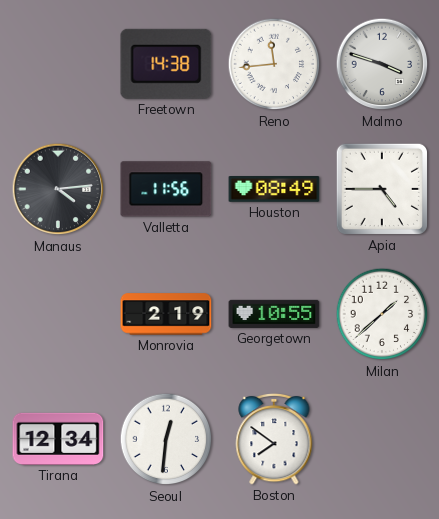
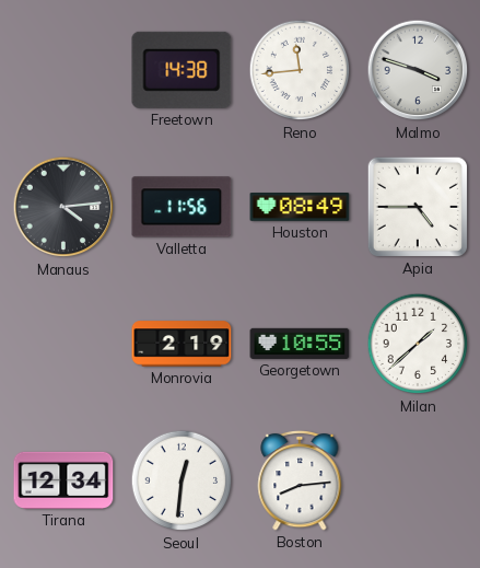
Boston: 7:51 -> 8:14
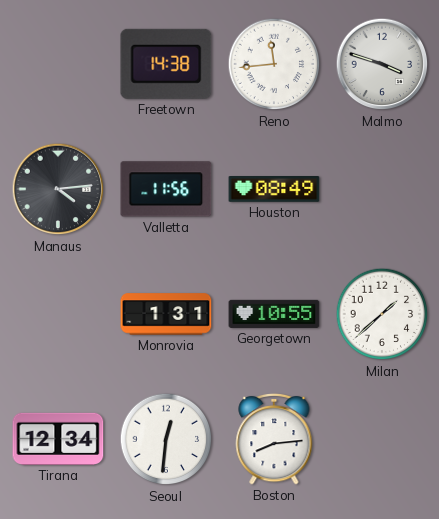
Apia: 4:45 -> none
Monrovia: 2:19 -> 1:31
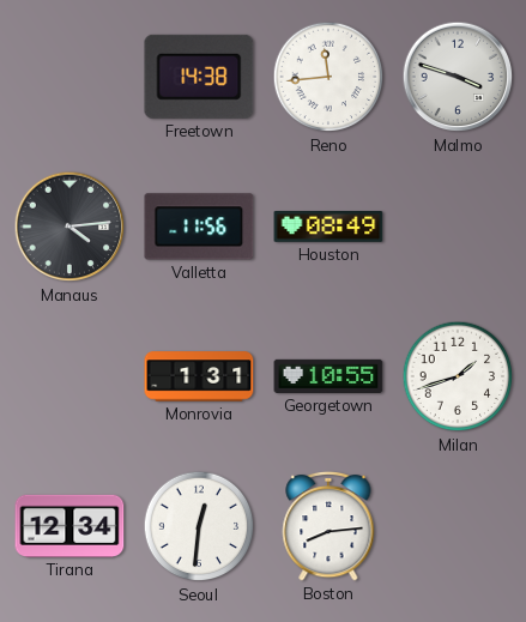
Milan: 1:38 -> 1:42
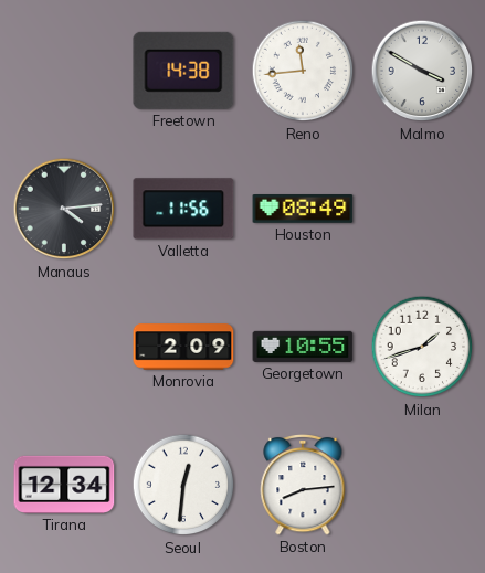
Malmo: 3:48 -> 3:50
Monrovia: 1:31 -> 2:09
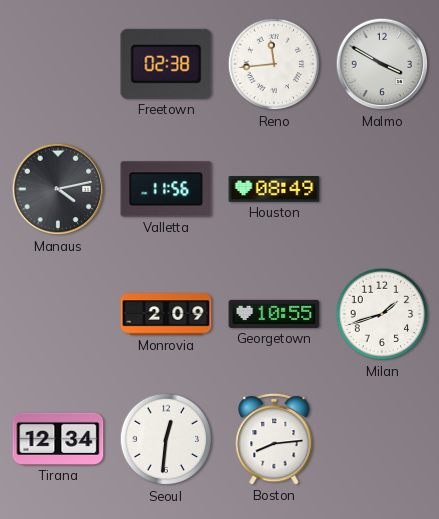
Freetown: 14:38 -> 02:38
Manaus: 4:14 -> 4:13
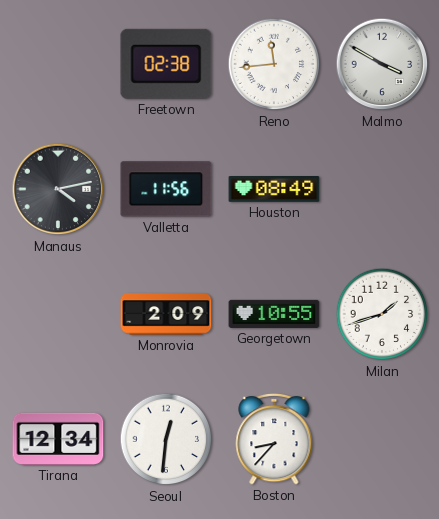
Boston: 8:14 -> 8:37
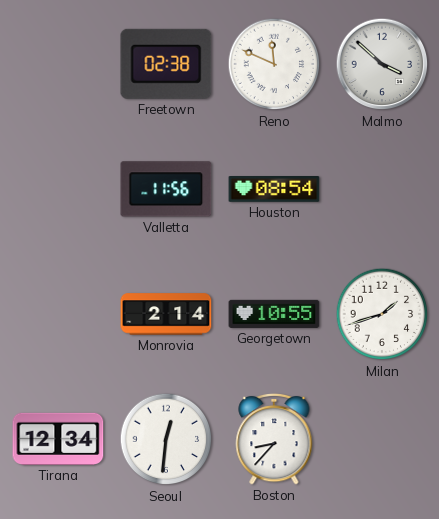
Reno: 11:44 -> 11:49
Malmo: 3:50 -> 3:52
Manaus: 4:13 -> none
Houston: 08:49 -> 08:54
Monrovia: 2:09 -> 2:14
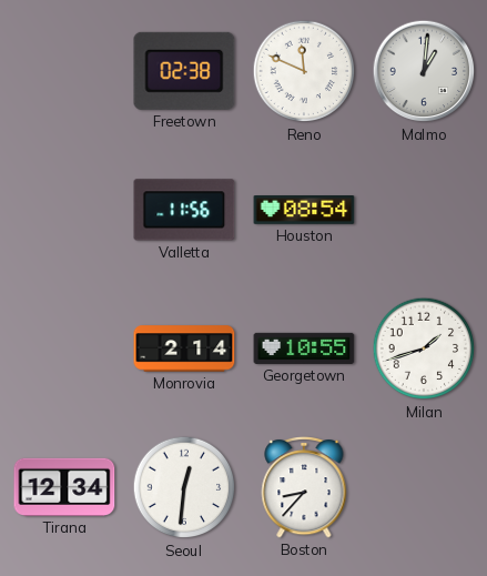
Malmo: 3:52 -> 1:01
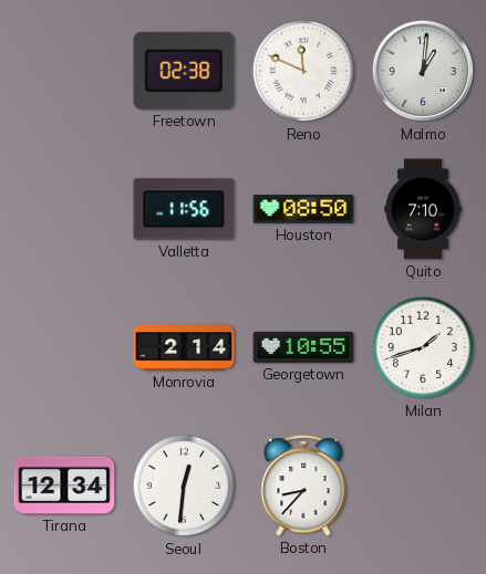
Houston: 08:54 -> 08:50
Quito: none -> 7:10
